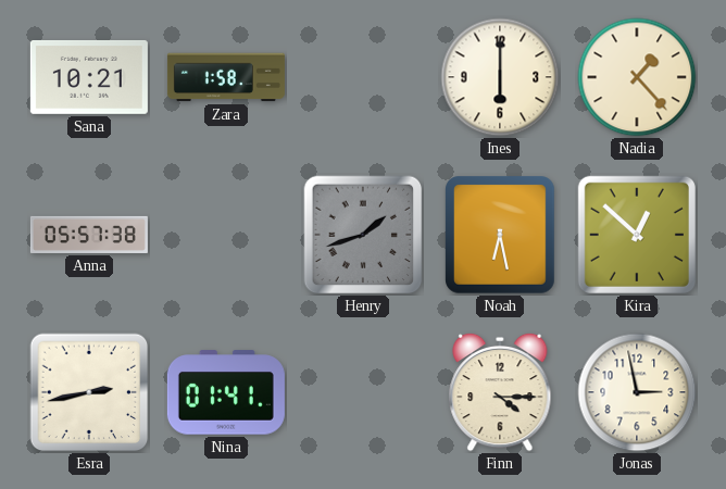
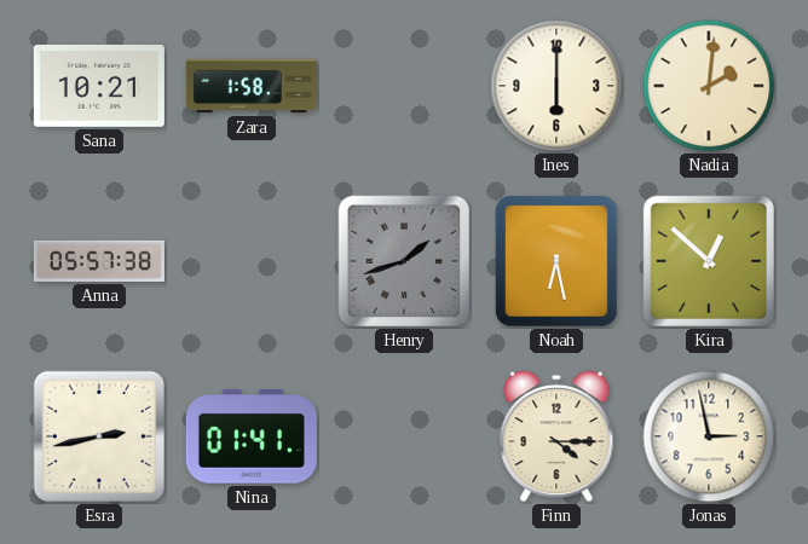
Nadia: 1:23 -> 2:01
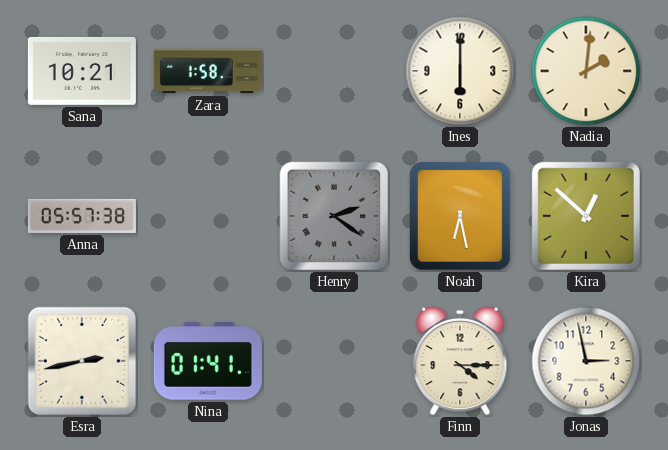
Henry: 1:42 -> 2:21
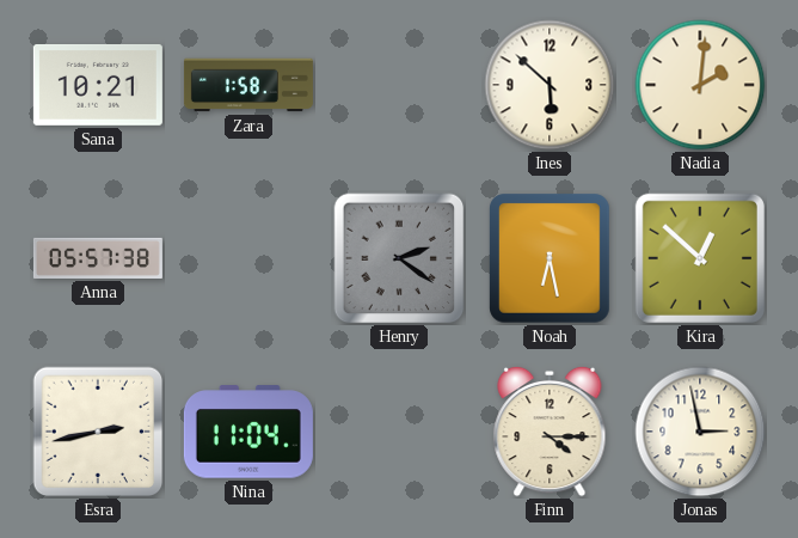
Ines: 6:00 -> 5:52
Nina: 01:41 -> 11:04
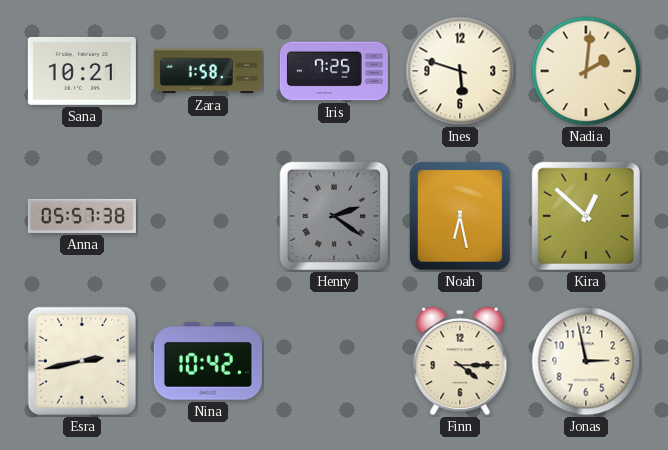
Iris: none -> 7:25
Ines: 5:52 -> 5:48
Nina: 11:04 -> 10:42
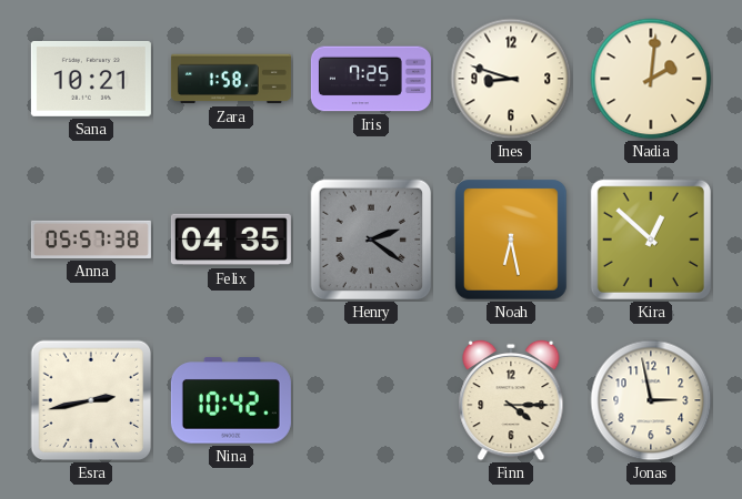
Ines: 5:48 -> 8:48
Felix: none -> 04:35
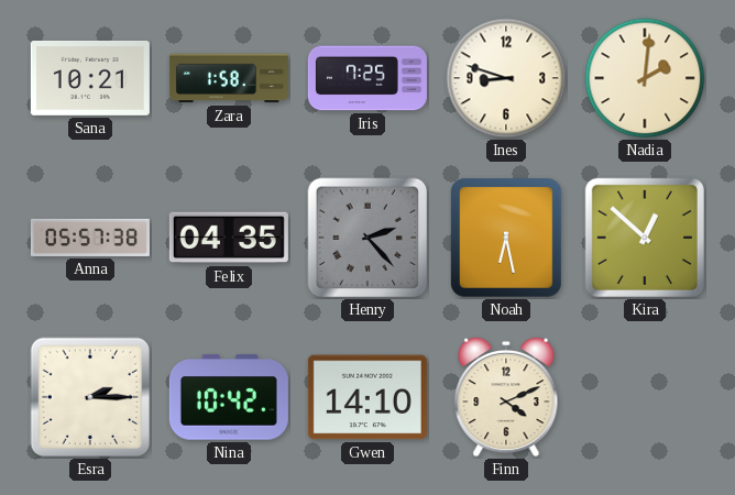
Henry: 2:21 -> 2:23
Esra: 2:43 -> 2:15
Gwen: none -> 14:10
Finn: 4:15 -> 4:11
Jonas: 2:58 -> none
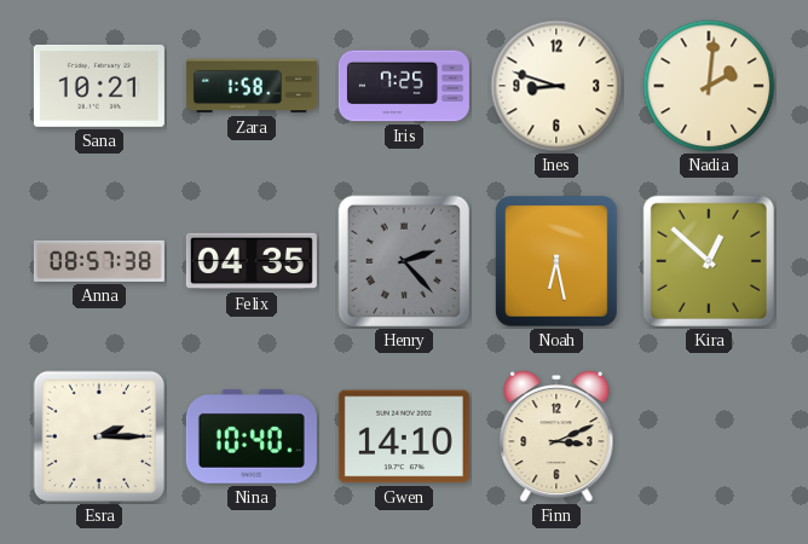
Anna: 05:57 -> 08:57
Nina: 10:42 -> 10:40
Finn: 4:11 -> 3:11
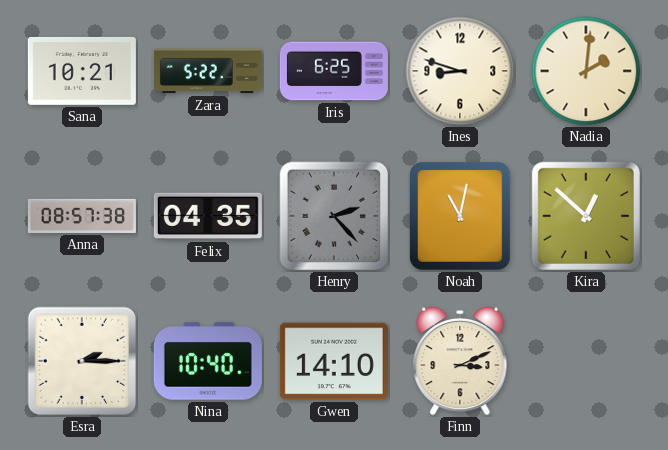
Zara: 1:58 -> 5:22
Iris: 7:25 -> 6:25
Noah: 6:28 -> 11:02
